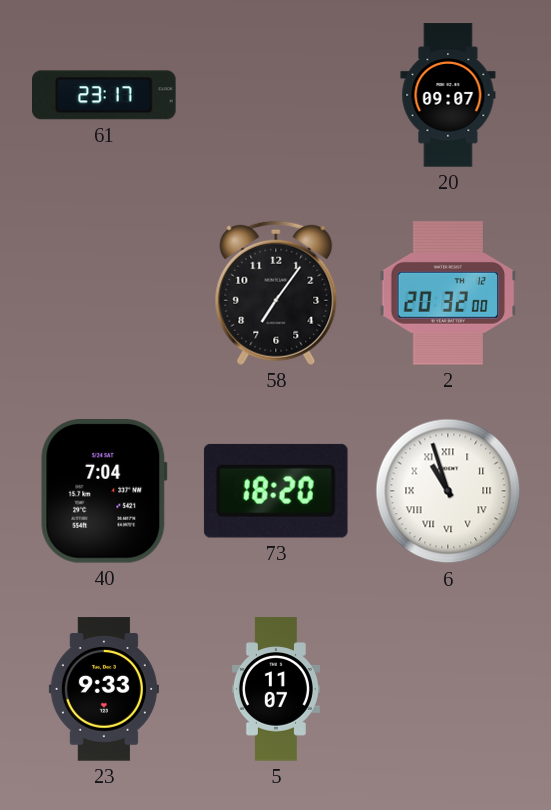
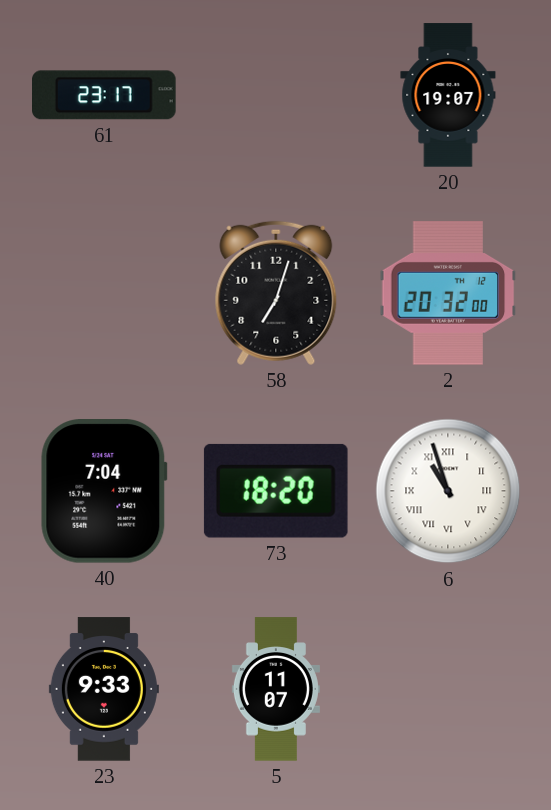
20: 09:07 -> 19:07
58: 7:06 -> 7:03
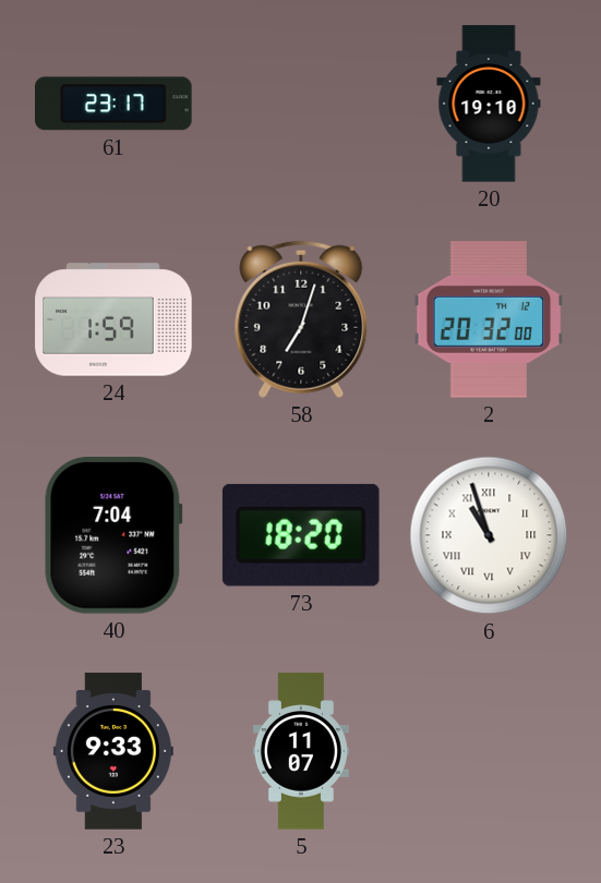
20: 19:07 -> 19:10
24: none -> 1:59
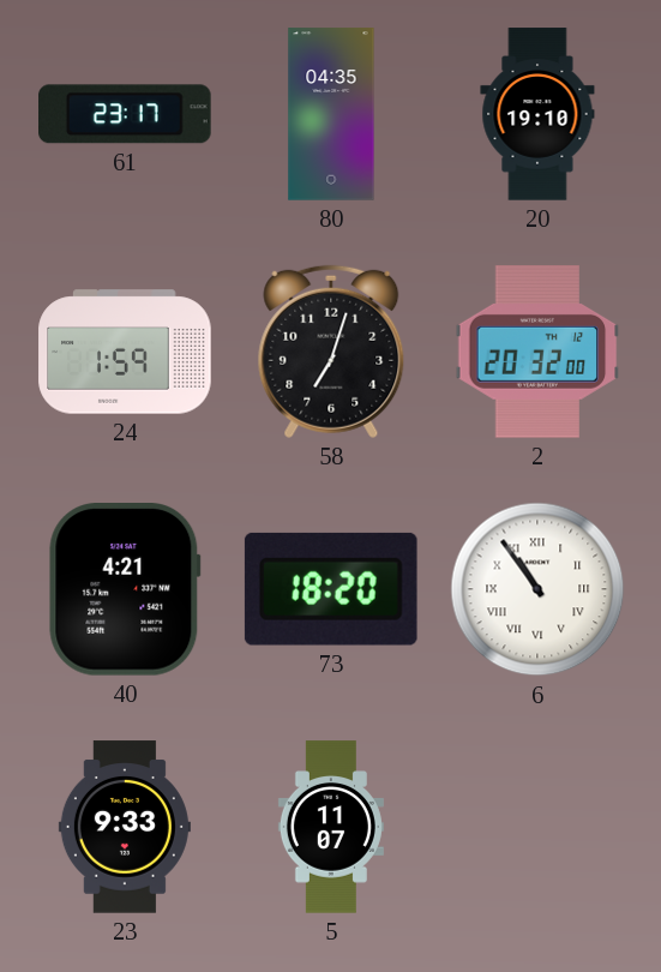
80: none -> 04:35
40: 7:04 -> 4:21
6: 10:57 -> 10:54
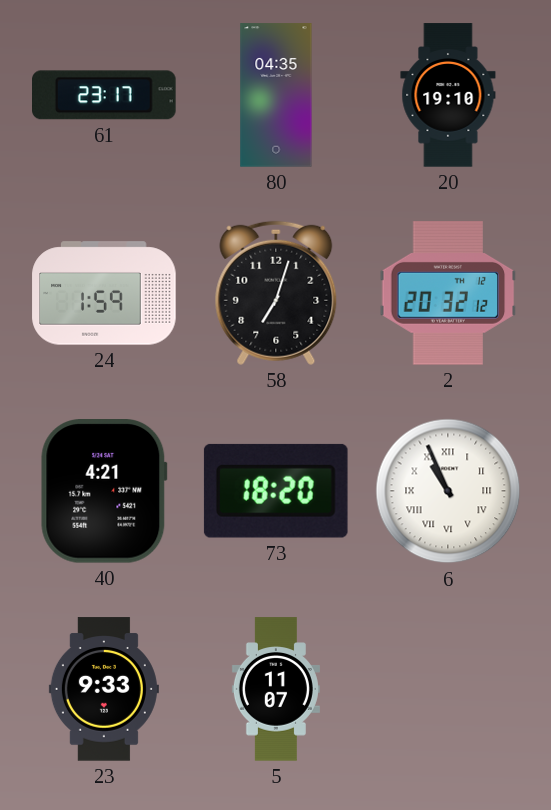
2: 20:32:00 -> 20:32:12
6: 10:54 -> 10:56
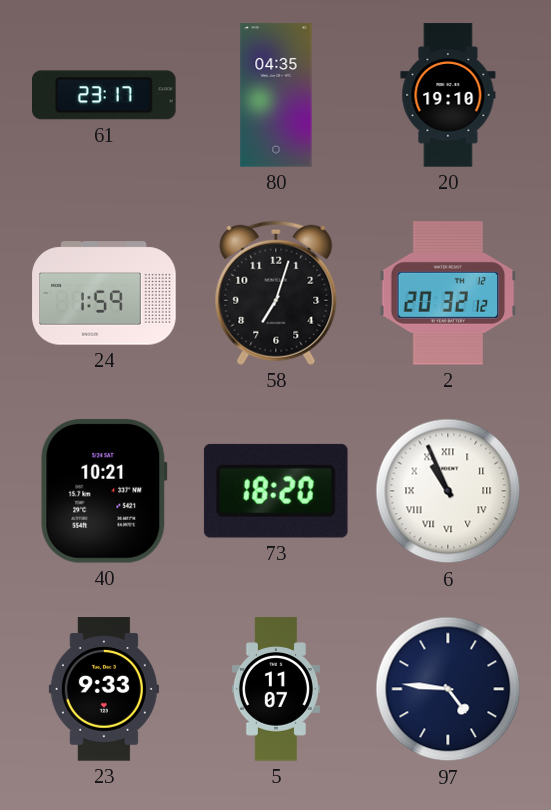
40: 4:21 -> 10:21
97: none -> 4:46
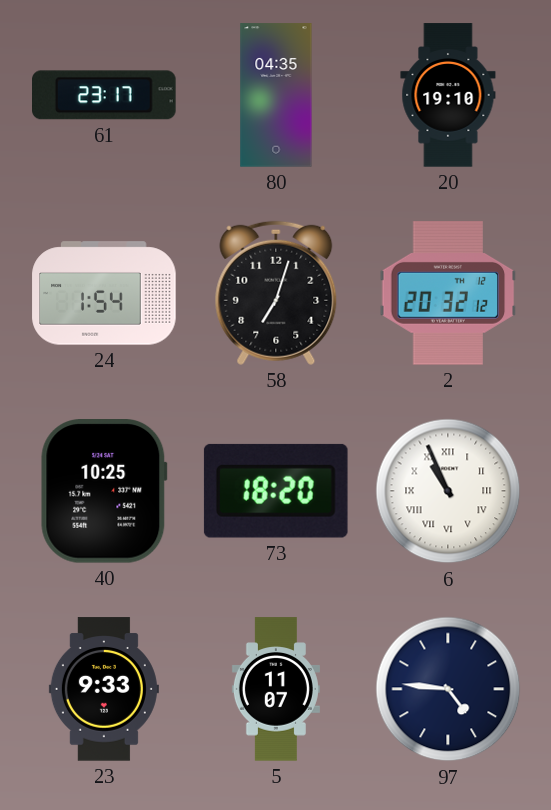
24: 1:59 -> 1:54
40: 10:21 -> 10:25
